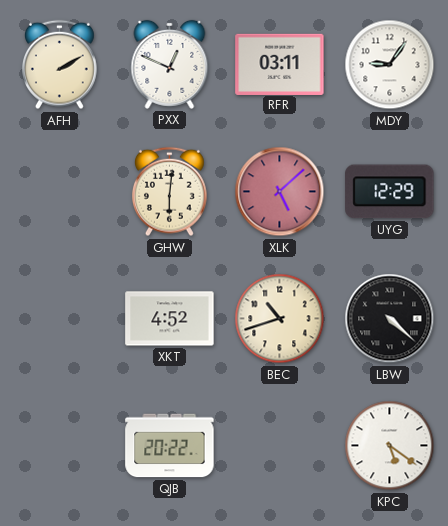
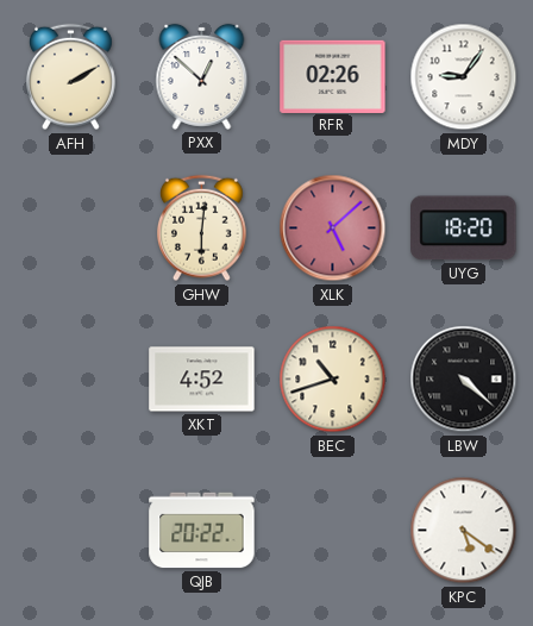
PXX: 12:49 -> 12:52
RFR: 03:11 -> 02:26
UYG: 12:29 -> 18:20
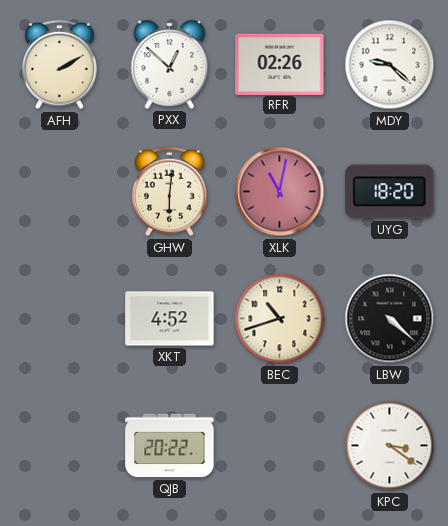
MDY: 9:06 -> 9:22
XLK: 5:08 -> 11:02
KPC: 5:21 -> 3:21
